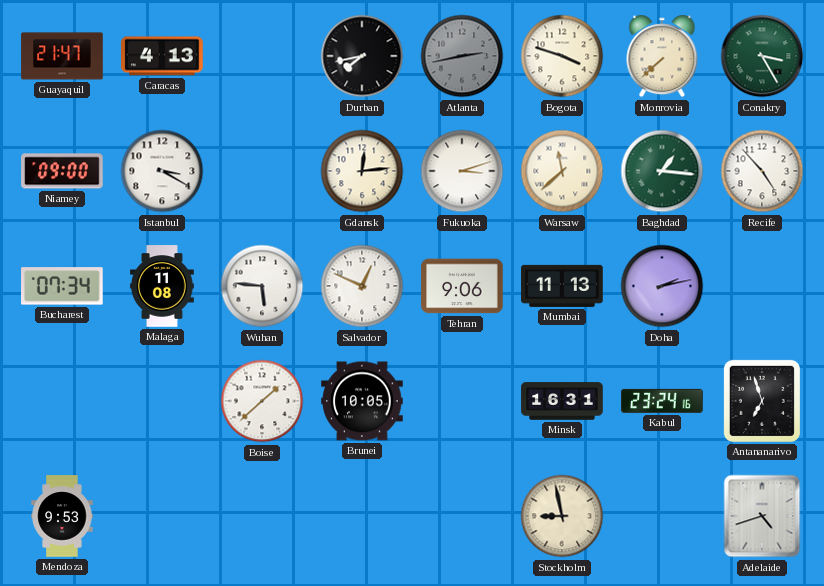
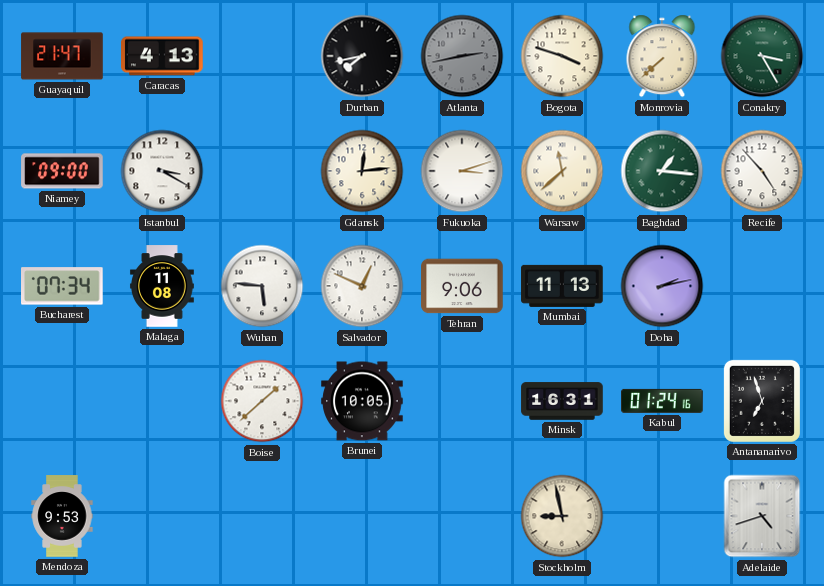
Kabul: 23:24 -> 01:24
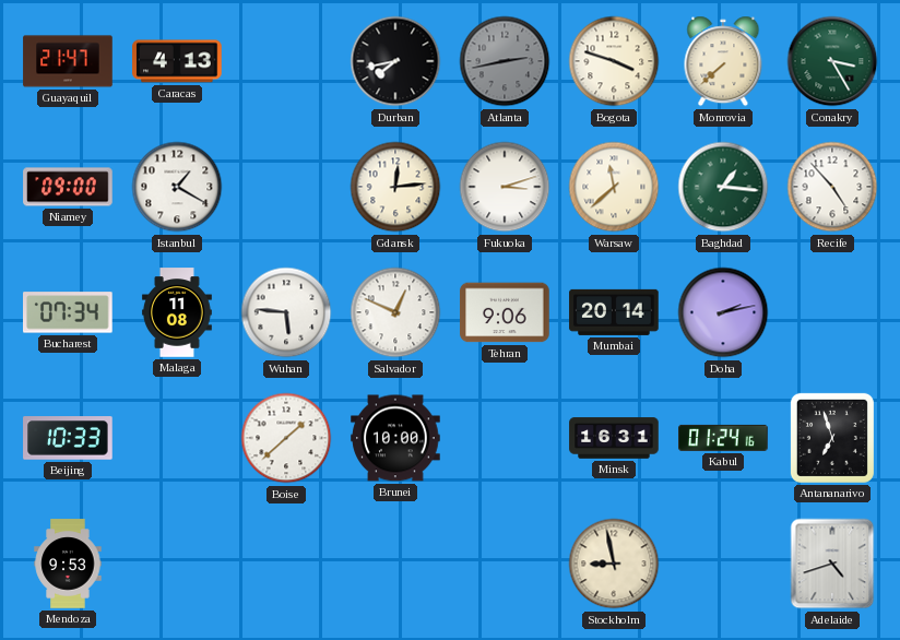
Istanbul: 3:20 -> 1:20
Mumbai: 11:13 -> 20:14
Beijing: none -> 10:33
Brunei: 10:05 -> 10:00
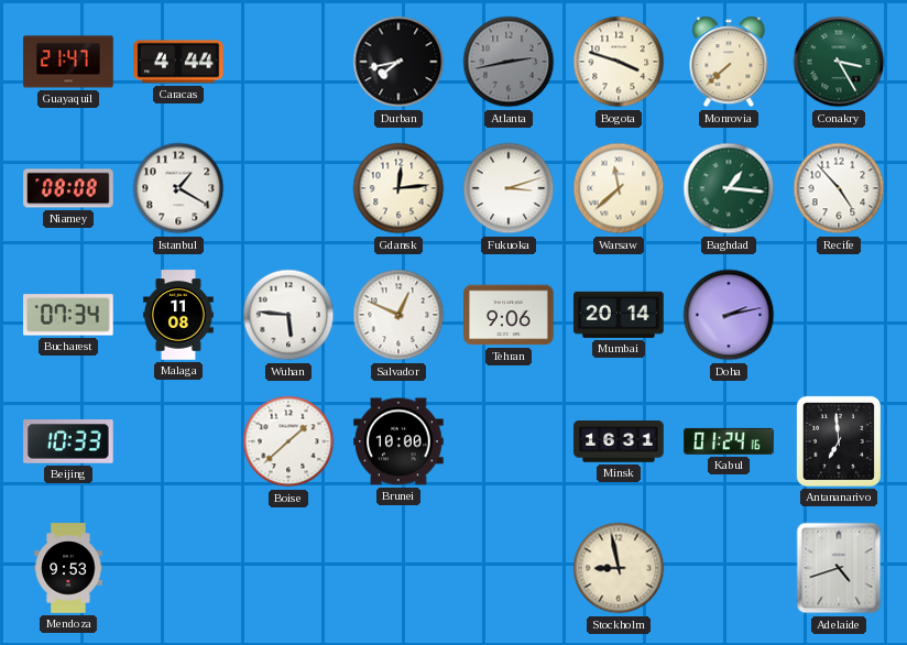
Caracas: 4:13 -> 4:44
Niamey: 09:00 -> 08:08
Antananarivo: 6:57 -> 6:59
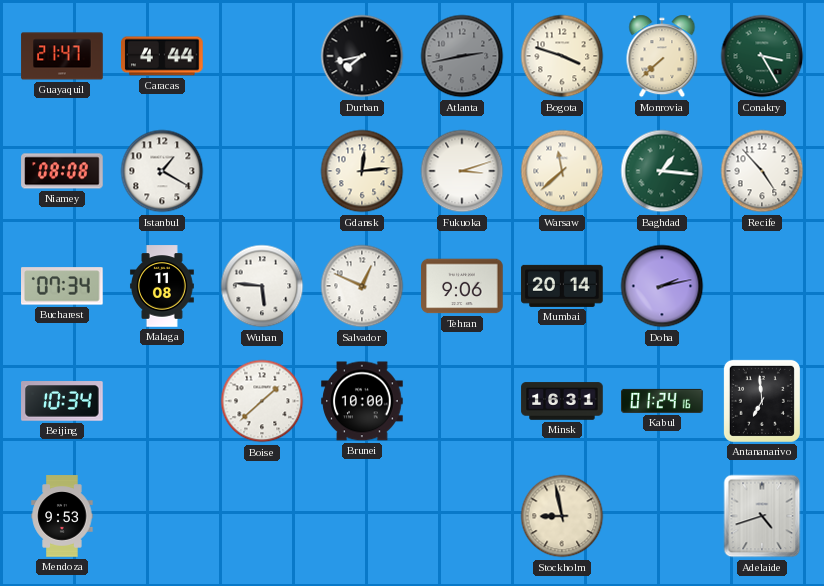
Beijing: 10:33 -> 10:34
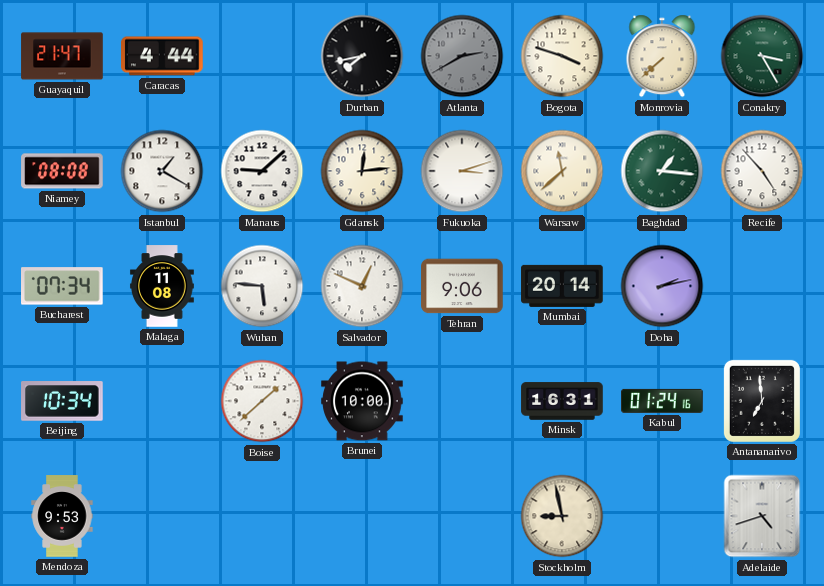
Atlanta: 2:43 -> 2:40
Manaus: none -> 9:08
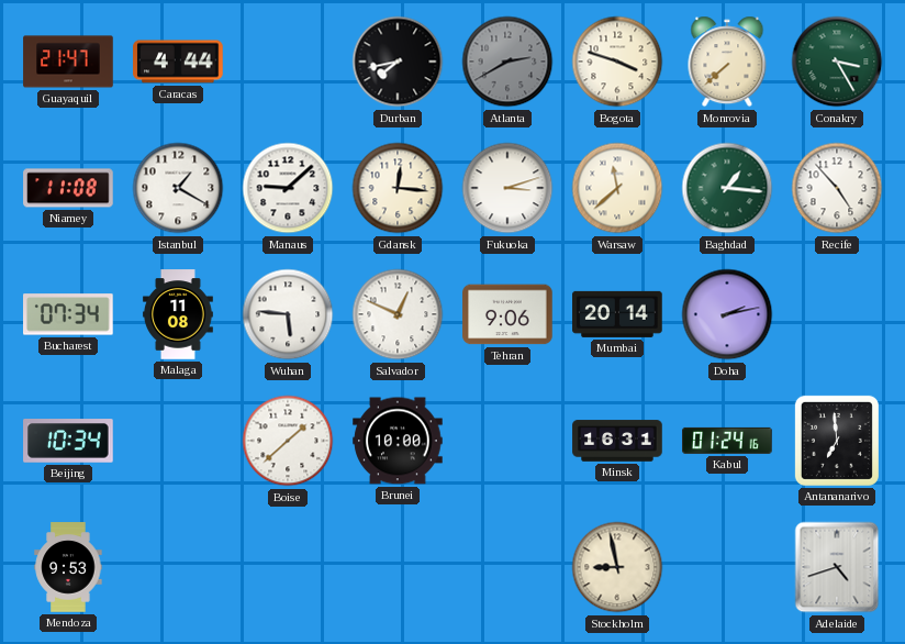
Niamey: 08:08 -> 11:08
Gdansk: 12:14 -> 12:16
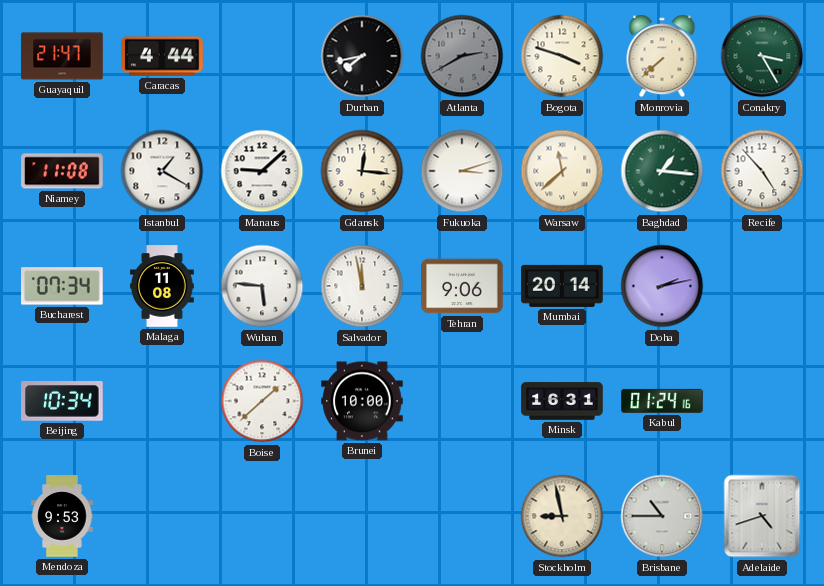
Salvador: 12:49 -> 11:58
Antananarivo: 6:59 -> none
Brisbane: none -> 10:45
